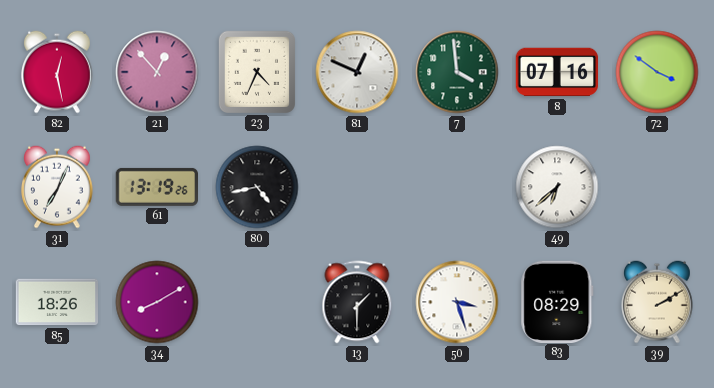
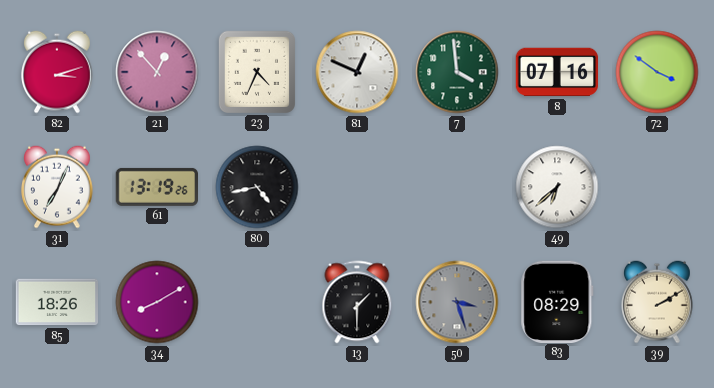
82: 12:28 -> 3:12
50 dial: white -> grey
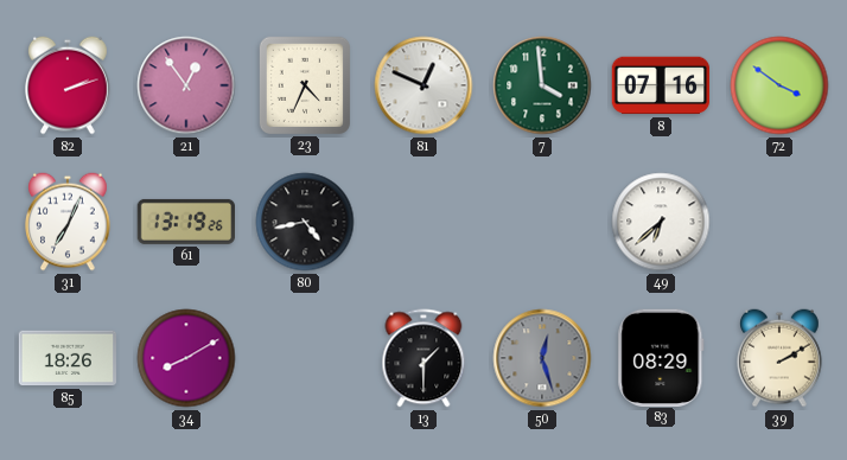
82: 3:12 -> 2:12
21: 12:53 -> 12:54
50: 3:27 -> 12:27
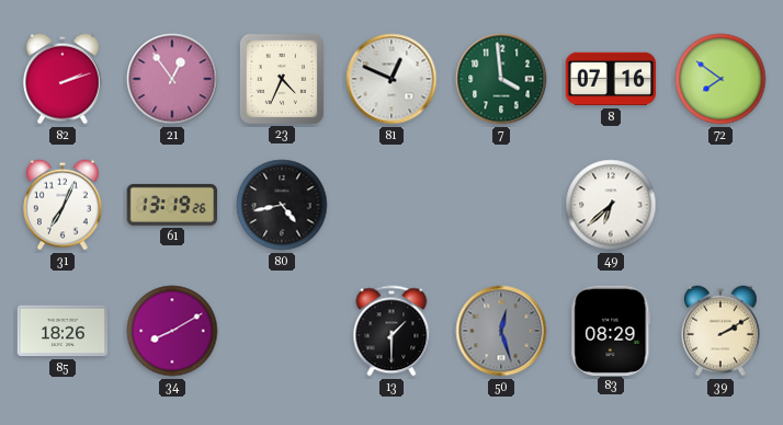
72: 3:51 -> 7:51
